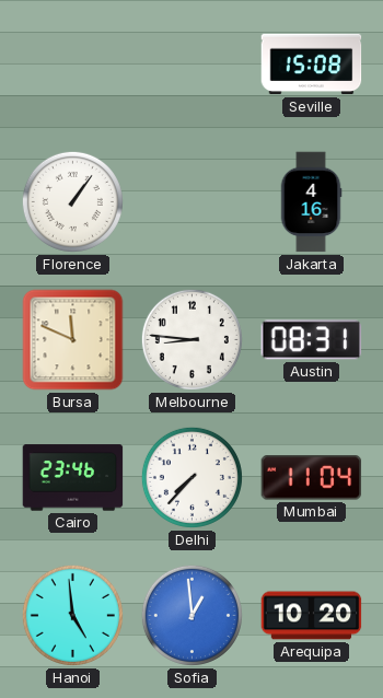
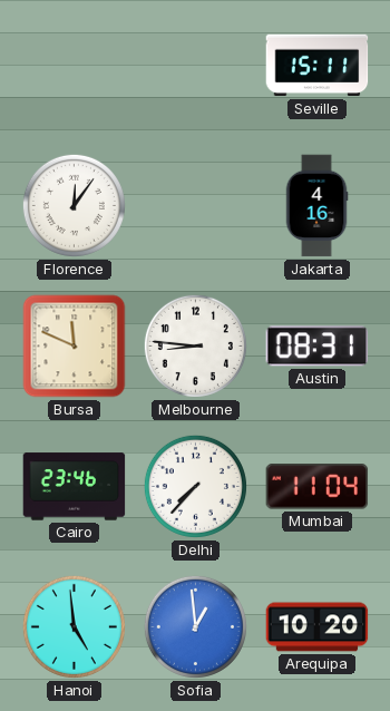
Seville: 15:08 -> 15:11
Florence: 1:06 -> 12:06
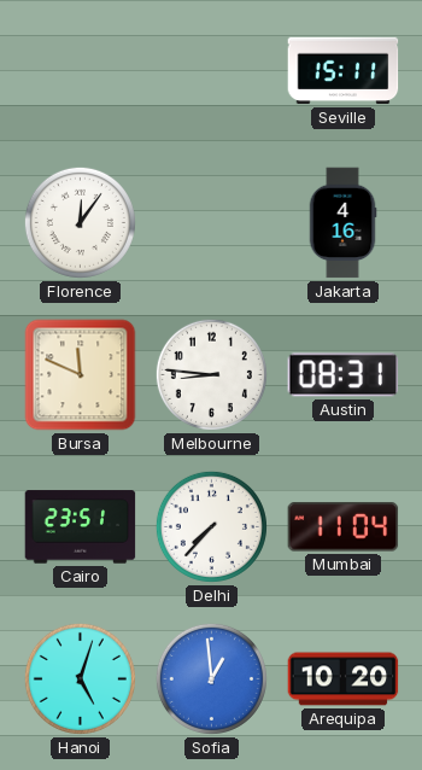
Cairo: 23:46 -> 23:51
Hanoi: 4:59 -> 5:03
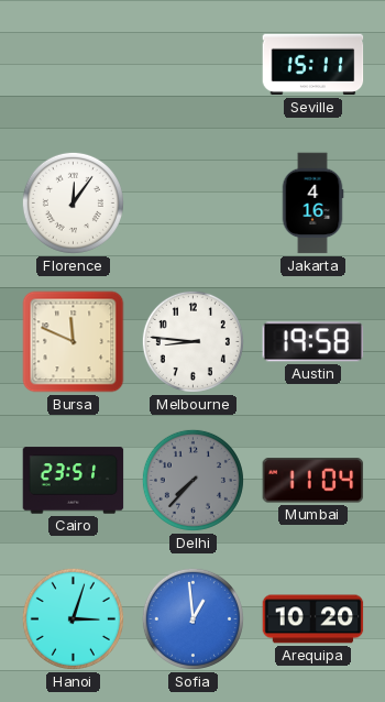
Austin: 08:31 -> 19:58
Delhi dial: white -> grey
Hanoi: 5:03 -> 3:03
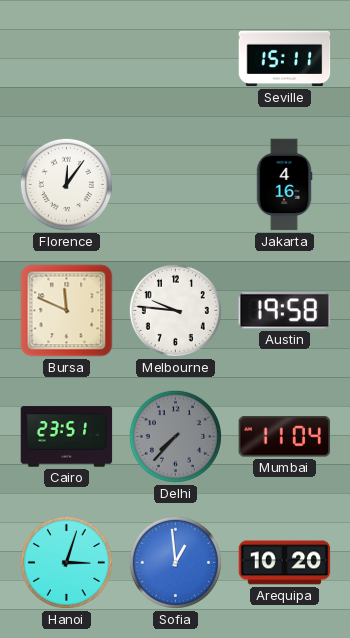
Melbourne: 8:46 -> 9:46
